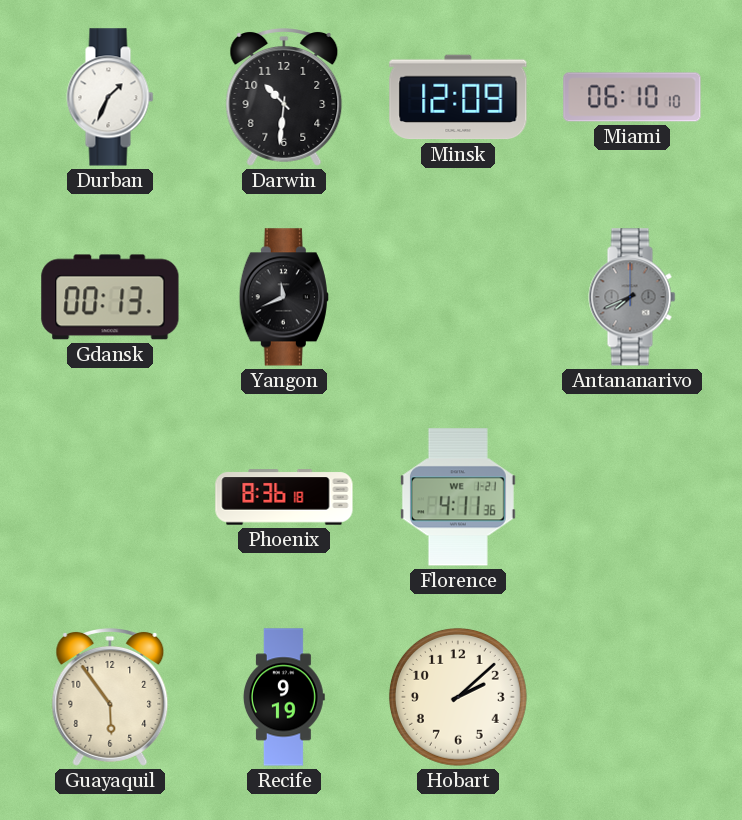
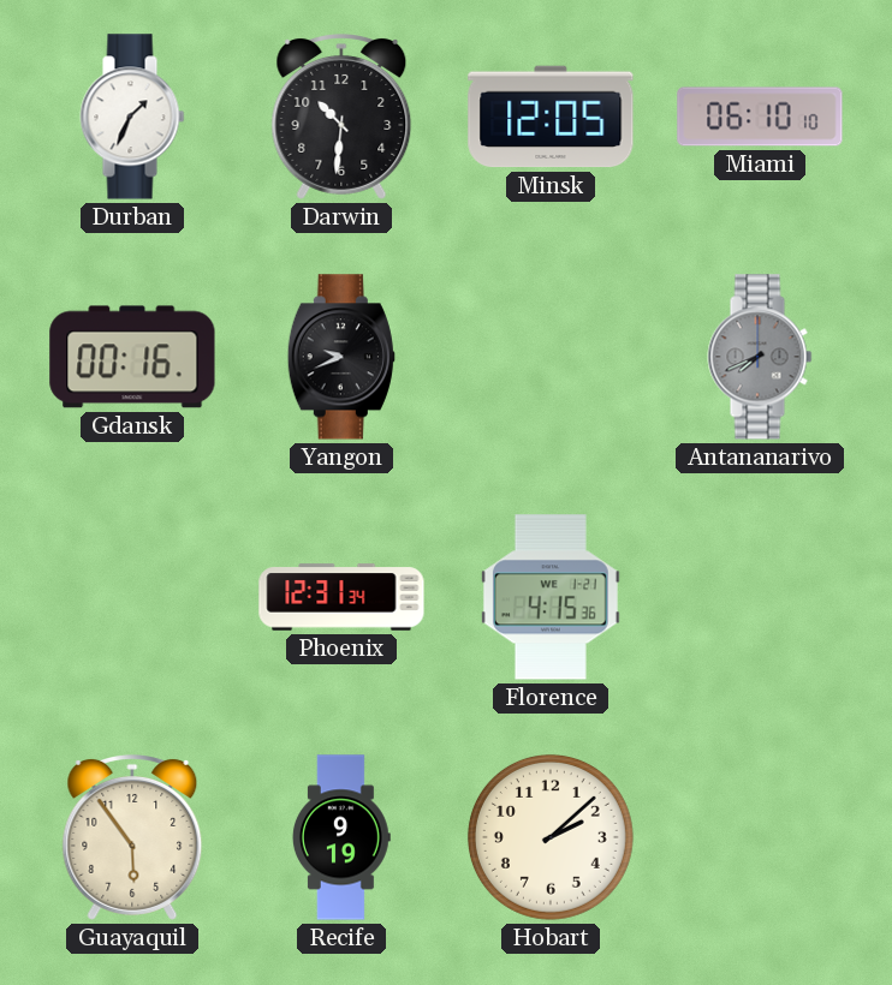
Minsk: 12:09 -> 12:05
Gdansk: 00:13 -> 00:16
Yangon: 11:41 -> 9:41
Phoenix: 8:36 -> 12:31
Florence: 4:11 -> 4:15
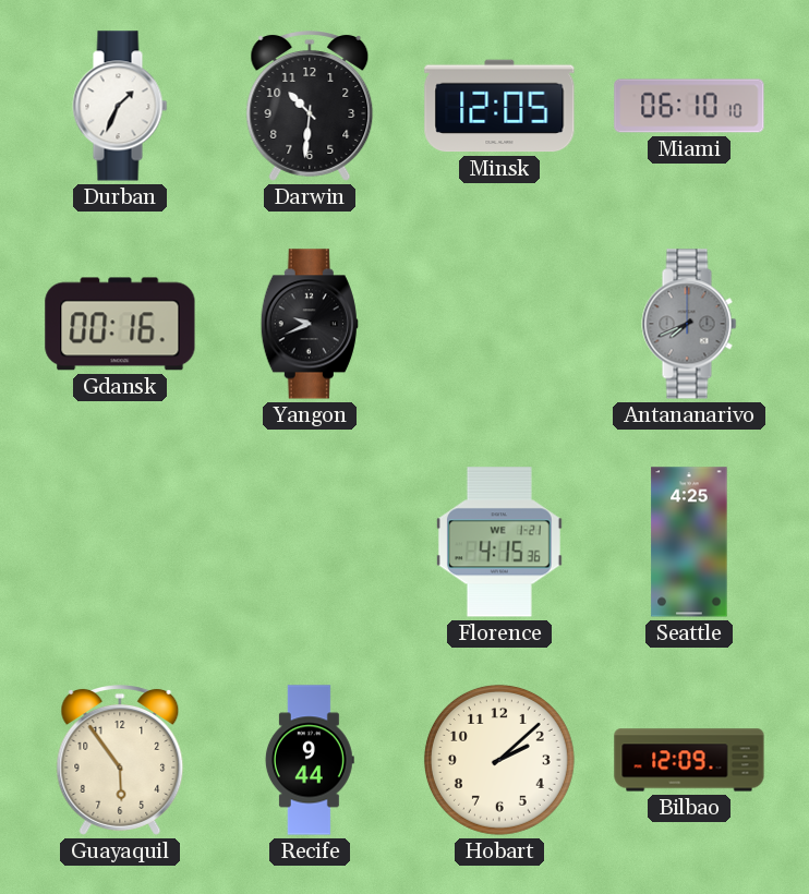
Phoenix: 12:31 -> none
Seattle: none -> 4:25
Recife: 9:19 -> 9:44
Bilbao: none -> 12:09
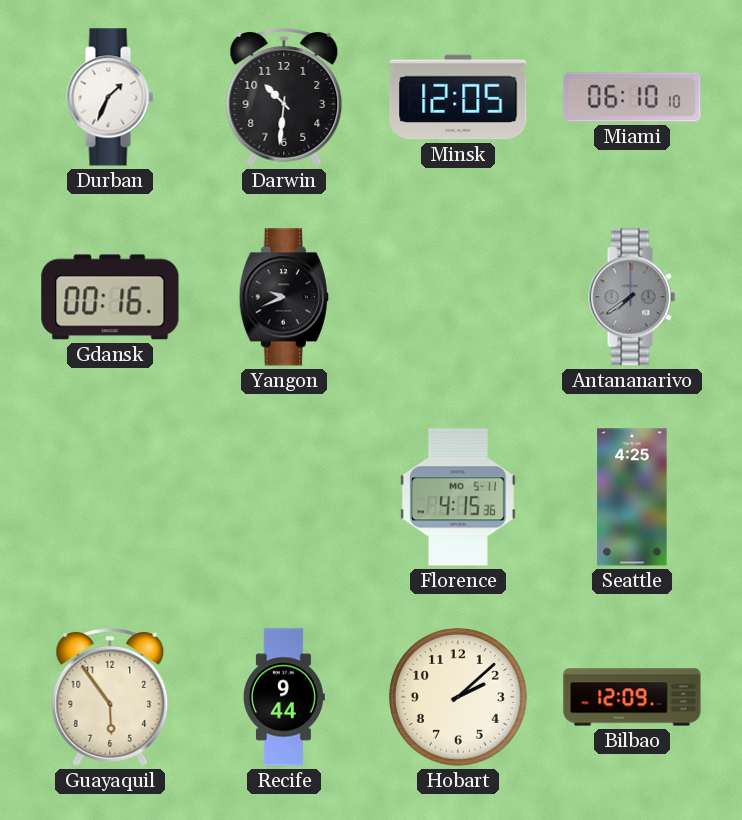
Antananarivo: 7:41 -> 7:39
Florence date: WE 1-21 -> MO 5-11
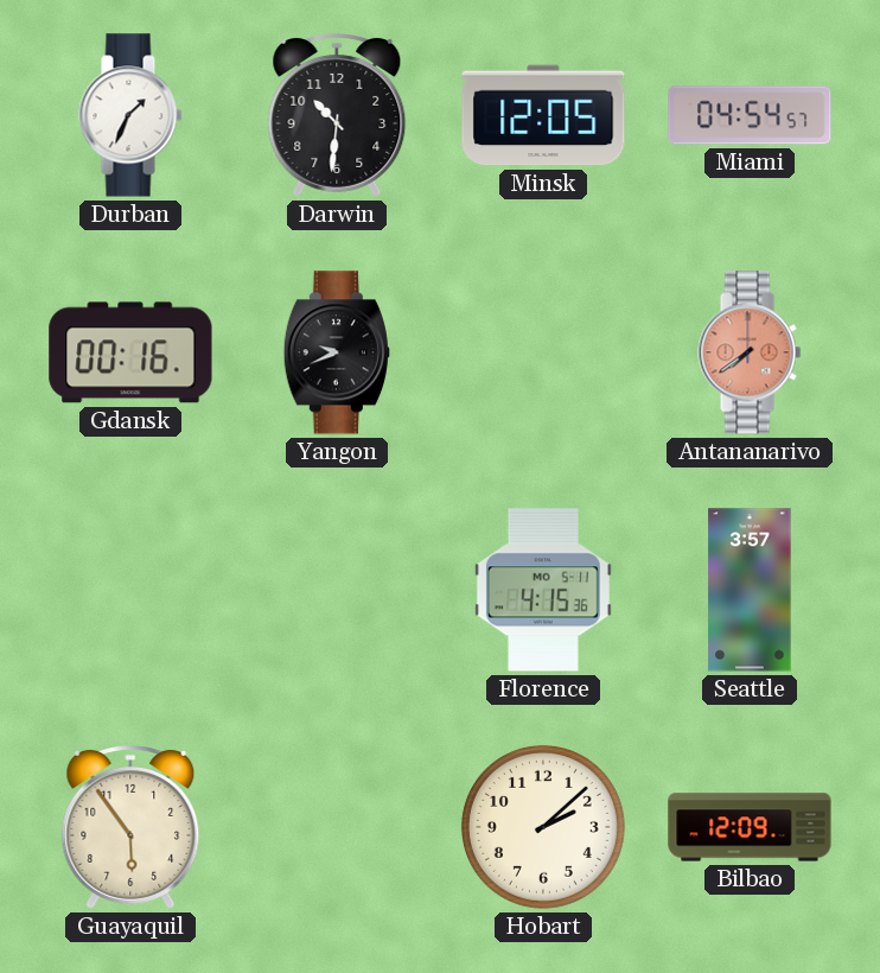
Miami: 06:10 -> 04:54
Antananarivo dial: grey -> salmon
Seattle: 4:25 -> 3:57
Recife: 9:44 -> none
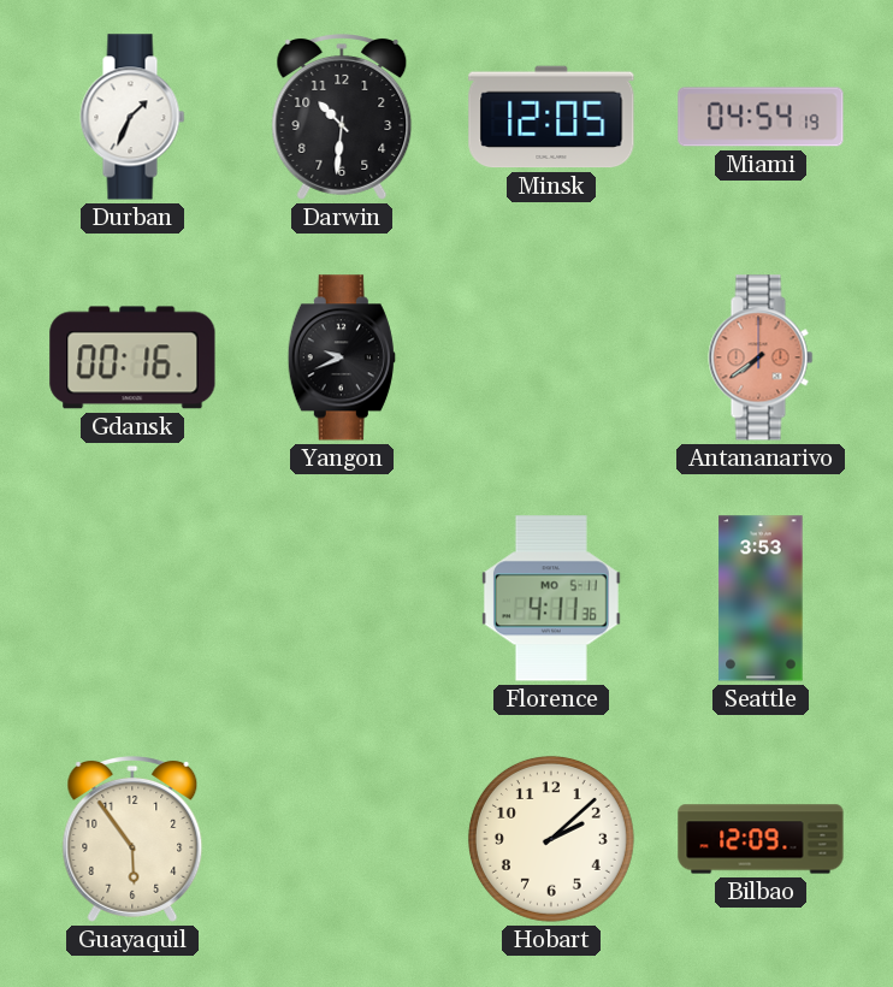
Miami: 04:54:57 -> 04:54:19
Florence: 4:15 -> 4:11
Seattle: 3:57 -> 3:53
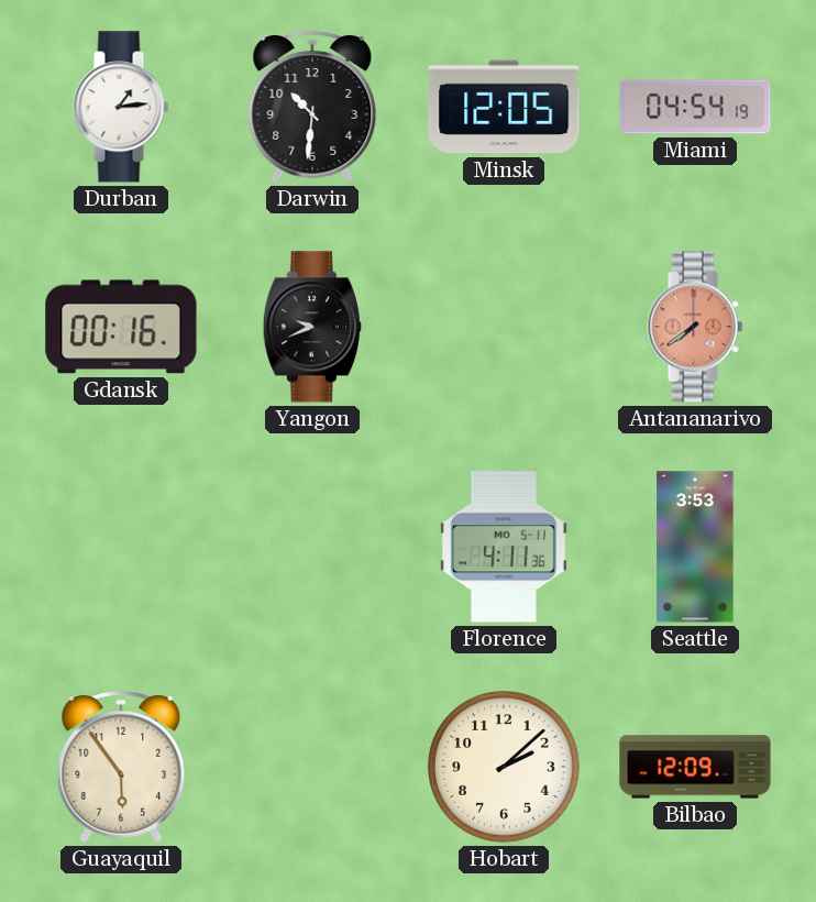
Durban: 1:34 -> 1:14
